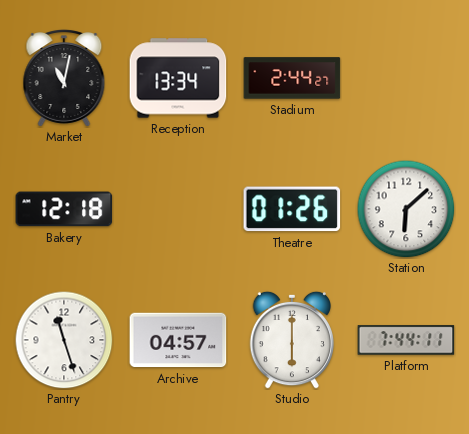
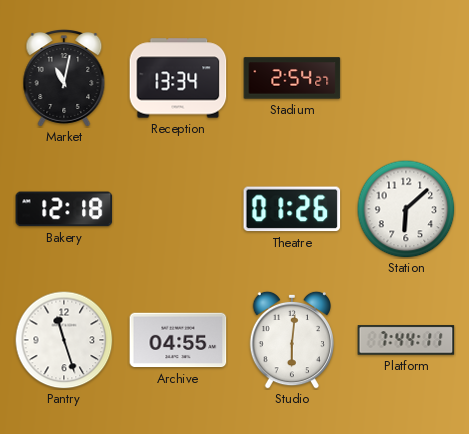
Stadium: 2:44 -> 2:54
Archive: 04:57 -> 04:55
Studio: 6:00 -> 6:01
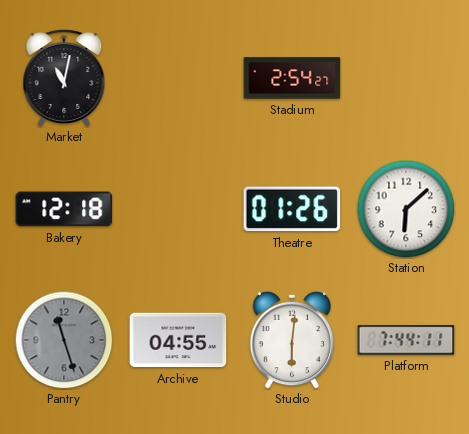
Reception: 13:34 -> none
Pantry dial: white -> grey
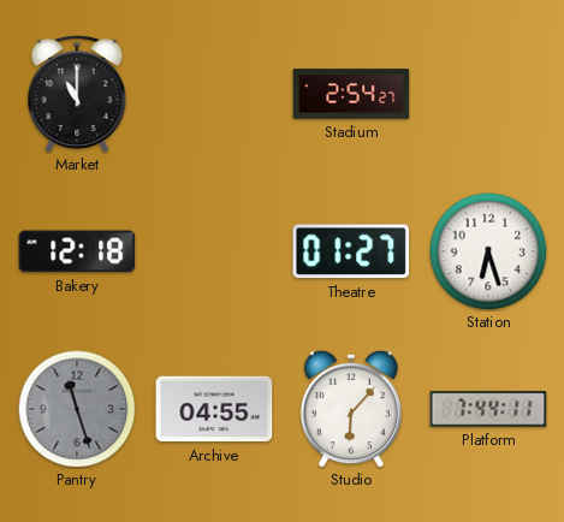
Market: 11:02 -> 11:00
Theatre: 01:26 -> 01:27
Station: 6:08 -> 6:27
Studio: 6:01 -> 6:07
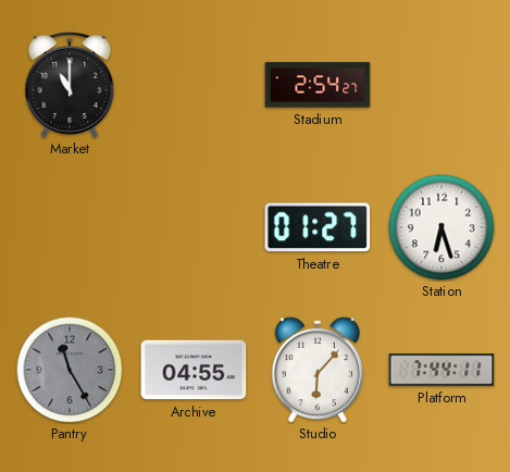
Bakery: 12:18 -> none
Pantry: 11:27 -> 11:25
